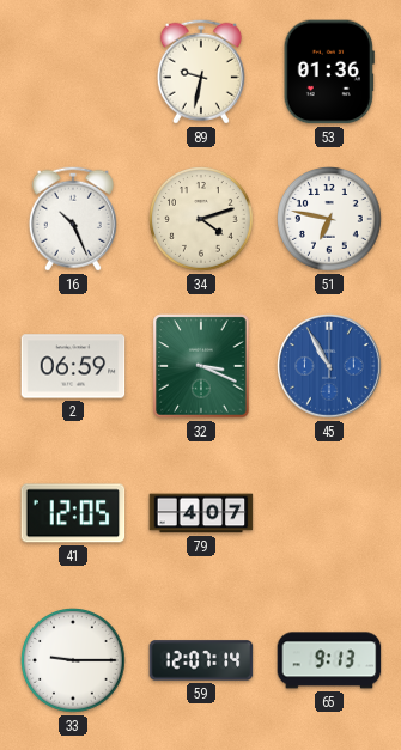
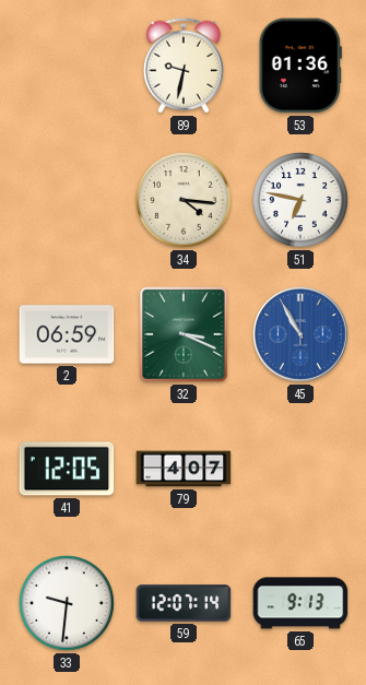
16: 10:26 -> none
34: 4:12 -> 4:16
33: 9:15 -> 9:31
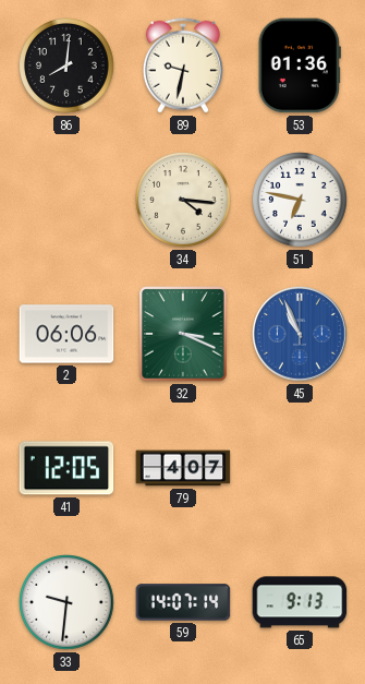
86: none -> 8:01
2: 06:59 -> 06:06
45: 10:55 -> 10:56
59: 12:07 -> 14:07
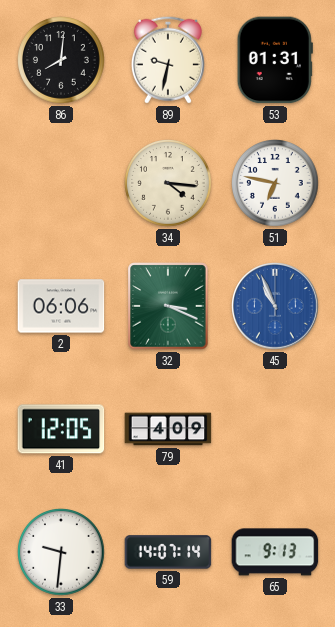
53: 01:36 -> 01:31
79: 4:07 -> 4:09
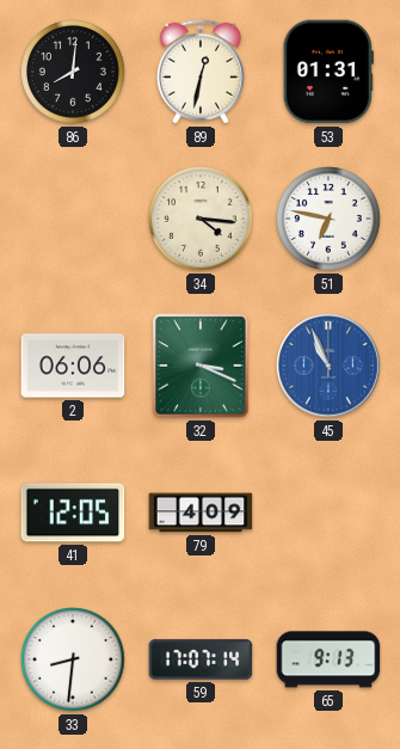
89: 9:32 -> 12:32
33: 9:31 -> 8:31
59: 14:07 -> 17:07
